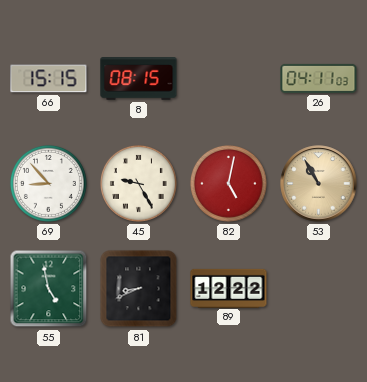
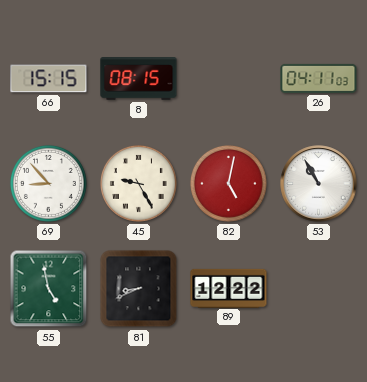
53 dial: champagne -> white
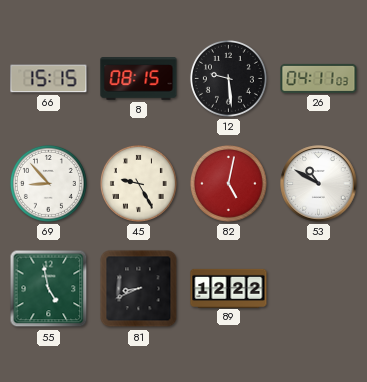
12: none -> 9:29
53: 10:55 -> 10:50
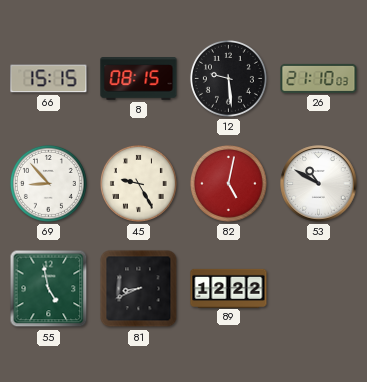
26: 04:11 -> 21:10
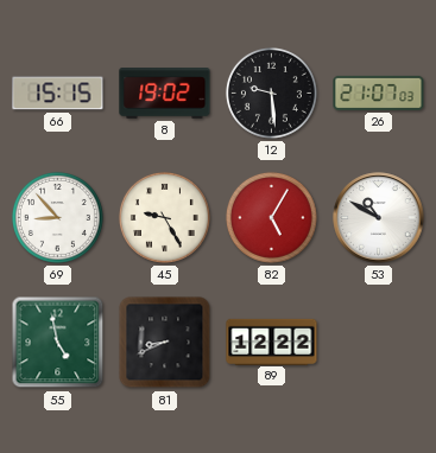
8: 08:15 -> 19:02
26: 21:10 -> 21:07
82: 5:02 -> 5:05
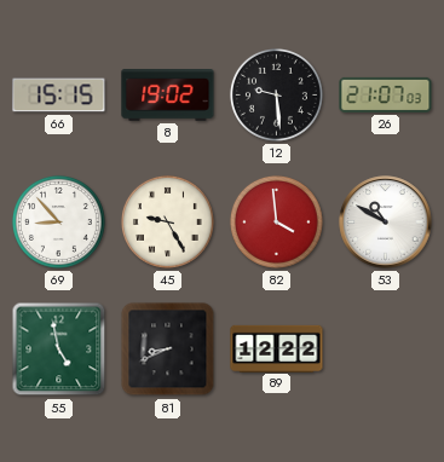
82: 5:05 -> 3:59
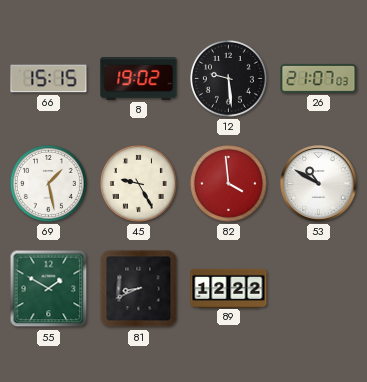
69: 8:53 -> 1:28
55: 4:58 -> 1:50
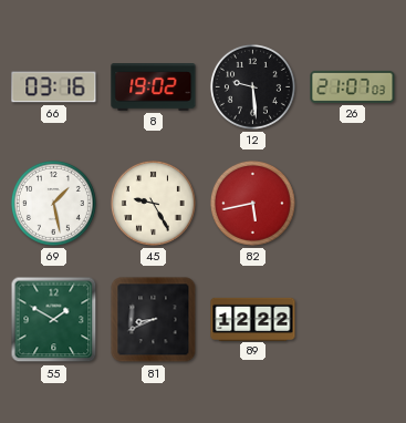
66: 15:15 -> 03:16
82: 3:59 -> 5:43
53: 10:50 -> none
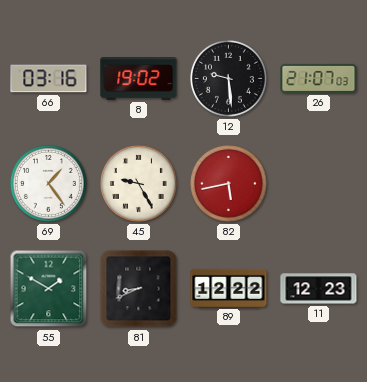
69: 1:28 -> 1:24
11: none -> 12:23
